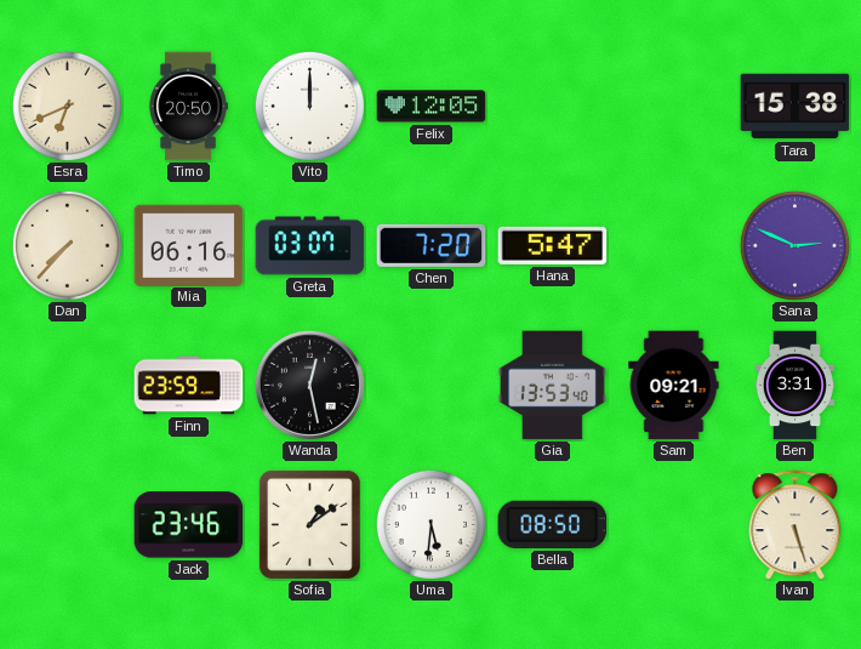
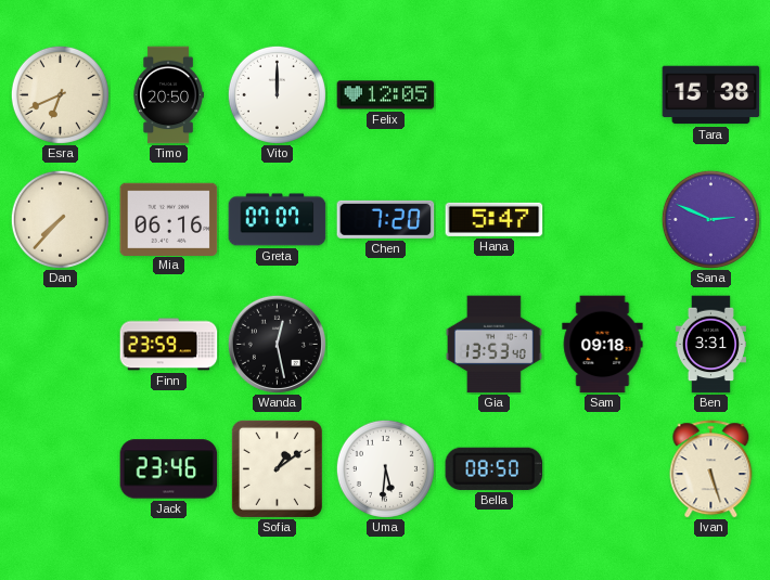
Greta: 03:07 -> 07:07
Sam: 09:21 -> 09:18
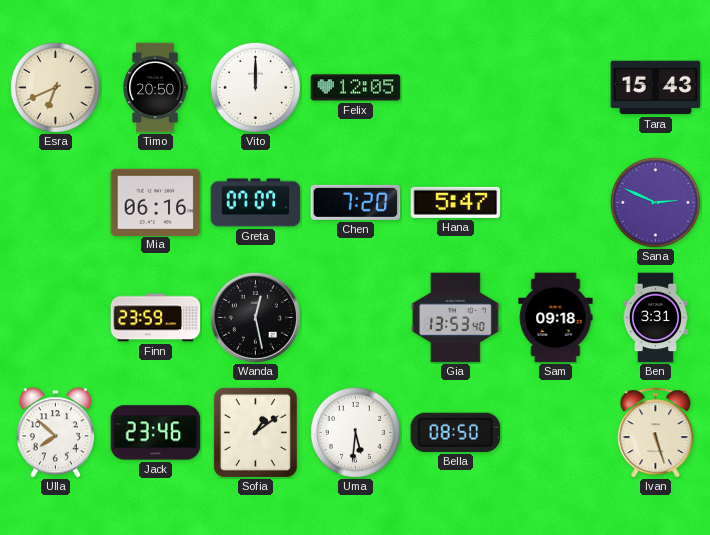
Tara: 15:38 -> 15:43
Dan: 7:37 -> none
Ulla: none -> 7:52
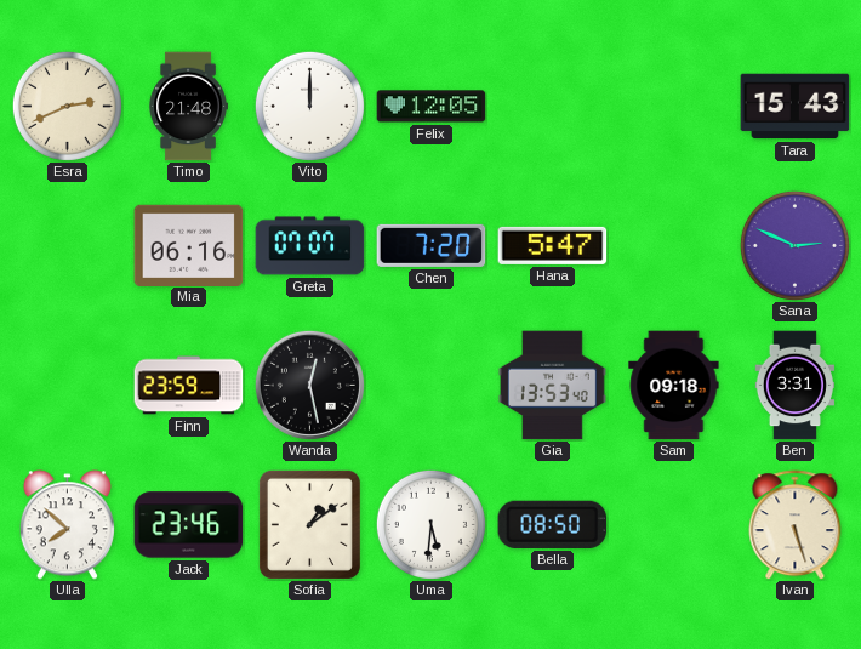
Esra: 6:41 -> 2:41
Timo: 20:50 -> 21:48
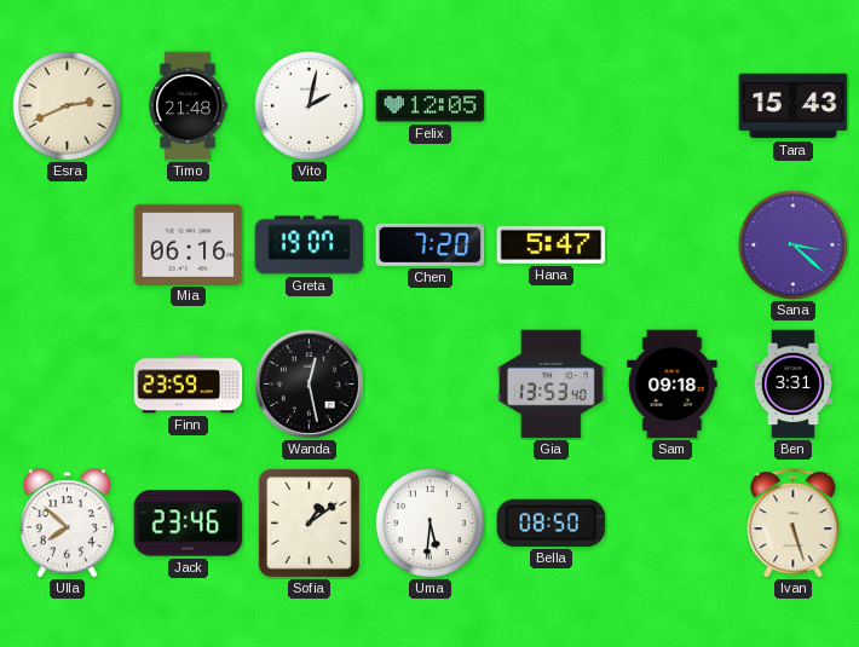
Vito: 12:00 -> 2:02
Greta: 07:07 -> 19:07
Sana: 2:49 -> 3:22
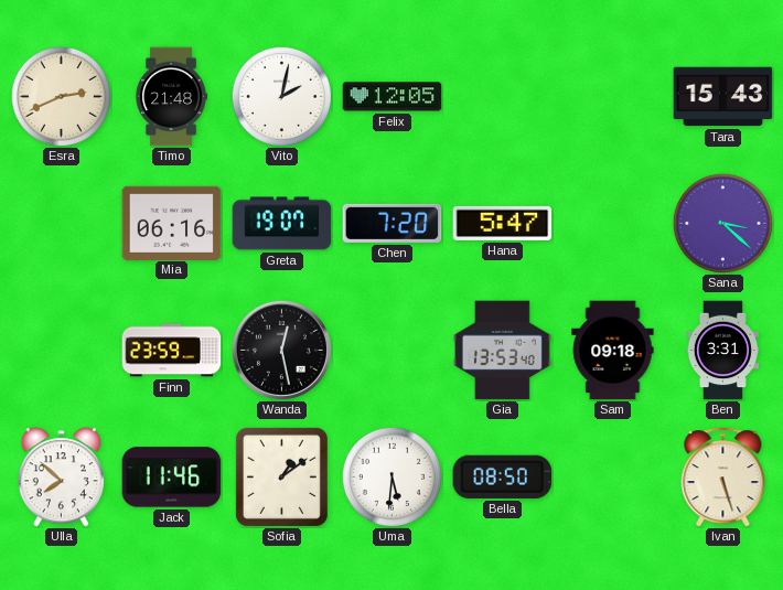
Jack: 23:46 -> 11:46
